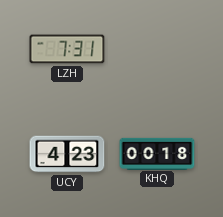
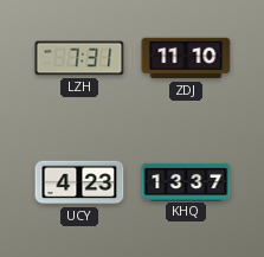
ZDJ: none -> 11:10
KHQ: 00:18 -> 13:37
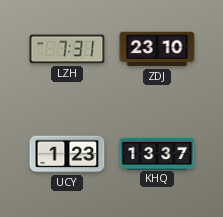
ZDJ: 11:10 -> 23:10
UCY: 4:23 -> 1:23
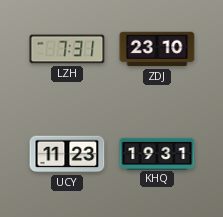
UCY: 1:23 -> 11:23
KHQ: 13:37 -> 19:31
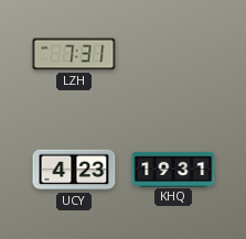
ZDJ: 23:10 -> none
UCY: 11:23 -> 4:23
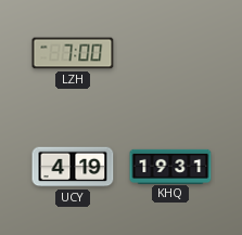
LZH: 7:31 -> 7:00
UCY: 4:23 -> 4:19
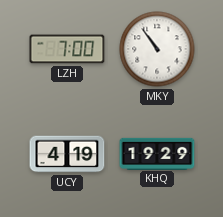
MKY: none -> 10:54
KHQ: 19:31 -> 19:29
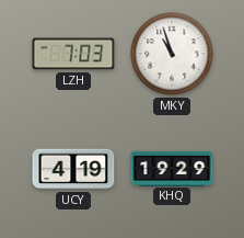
LZH: 7:00 -> 7:03
MKY: 10:54 -> 10:57
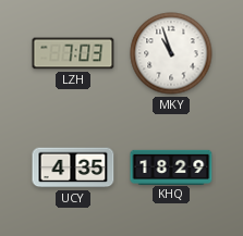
UCY: 4:19 -> 4:35
KHQ: 19:29 -> 18:29
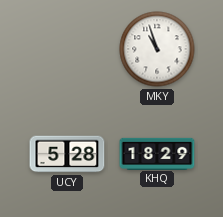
LZH: 7:03 -> none
UCY: 4:35 -> 5:28
